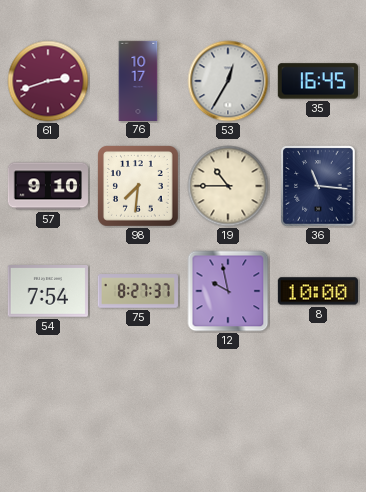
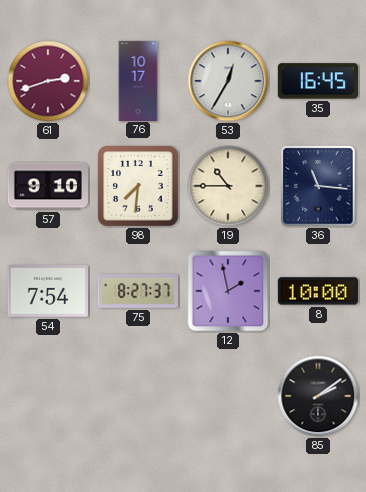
12: 9:58 -> 1:58
85: none -> 2:09
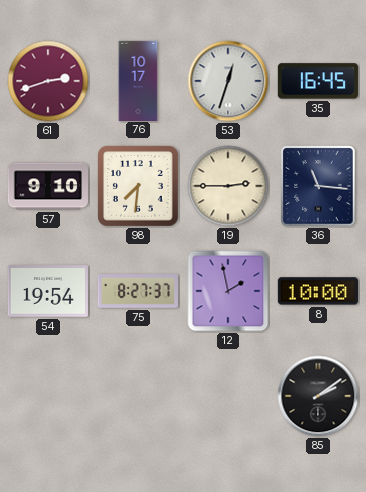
53: 12:35 -> 12:33
19: 10:45 -> 2:45
54: 7:54 -> 19:54
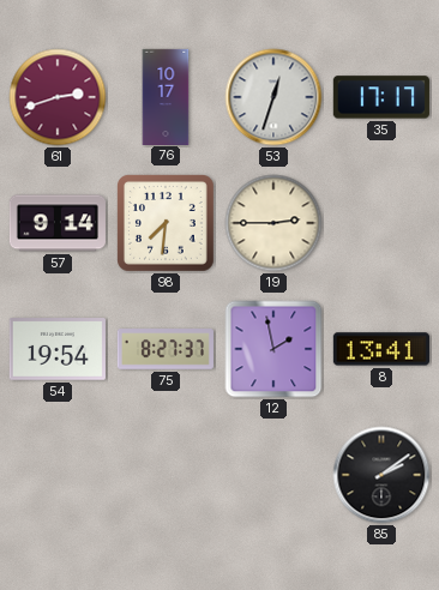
35: 16:45 -> 17:17
57: 9:10 -> 9:14
36: 11:16 -> none
8: 10:00 -> 13:41
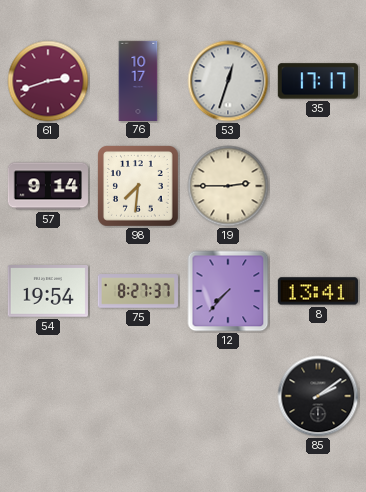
12: 1:58 -> 7:37
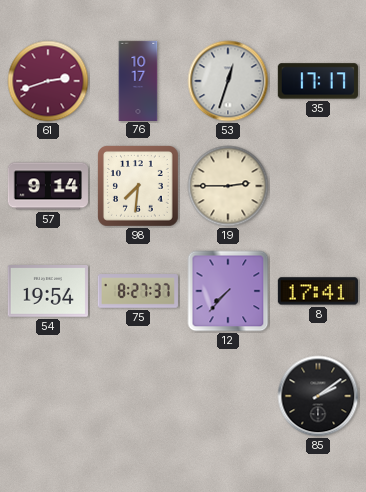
8: 13:41 -> 17:41
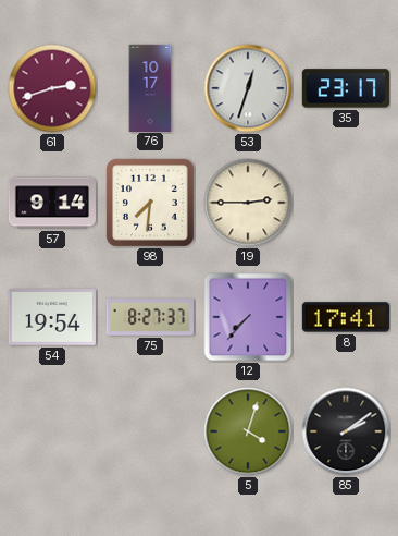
35: 17:17 -> 23:17
5: none -> 4:03
